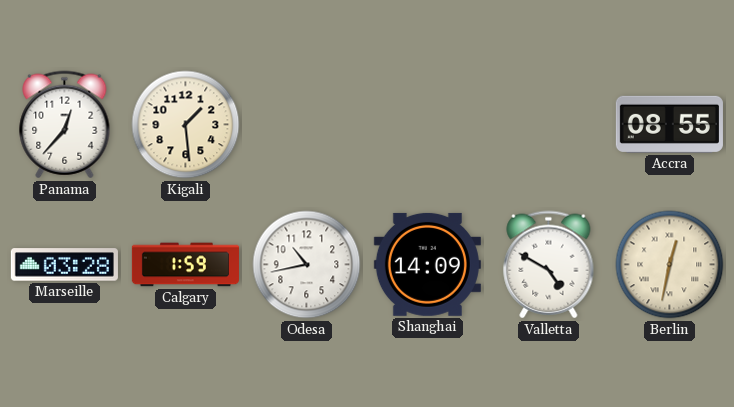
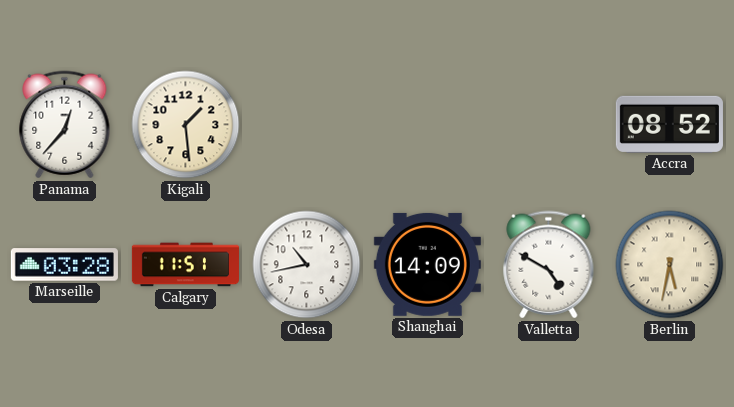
Accra: 08:55 -> 08:52
Calgary: 1:59 -> 11:51
Berlin: 12:32 -> 5:32
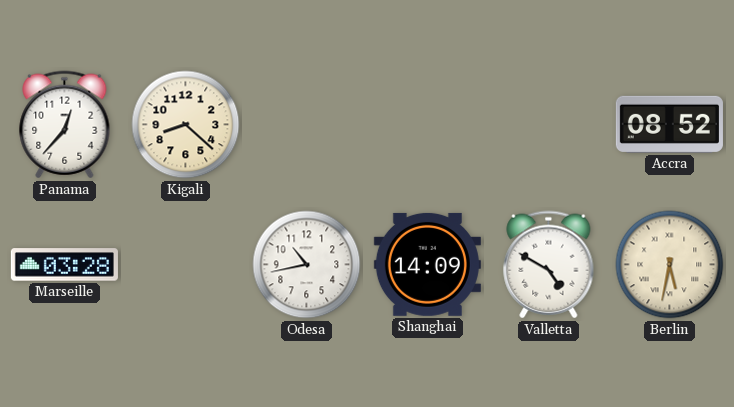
Kigali: 1:29 -> 8:22
Calgary: 11:51 -> none
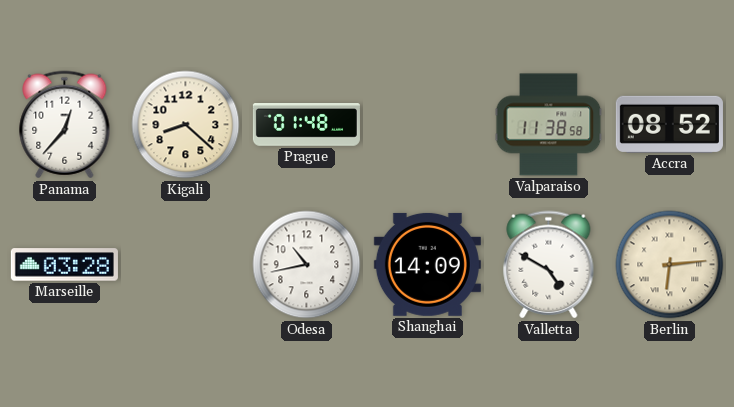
Prague: none -> 01:48
Valparaiso: none -> 11:38
Berlin: 5:32 -> 6:14
